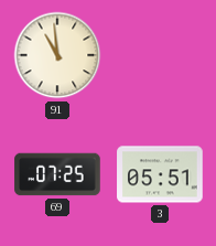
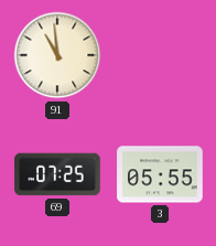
3: 05:51 -> 05:55
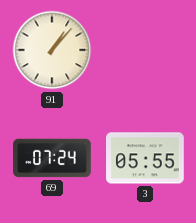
91: 10:59 -> 1:07
69: 07:25 -> 07:24
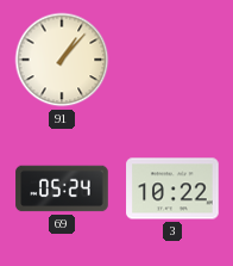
69: 07:24 -> 05:24
3: 05:55 -> 10:22
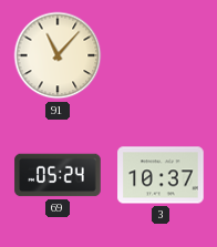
91: 1:07 -> 11:07
3: 10:22 -> 10:37
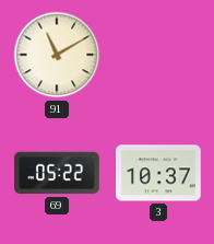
91: 11:07 -> 11:10
69: 05:24 -> 05:22
